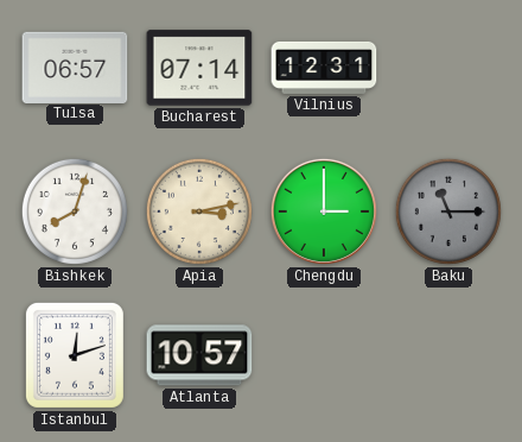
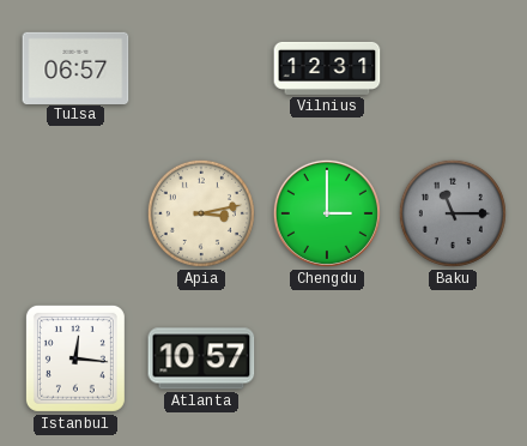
Bucharest: 07:14 -> none
Bishkek: 8:03 -> none
Istanbul: 12:12 -> 12:16
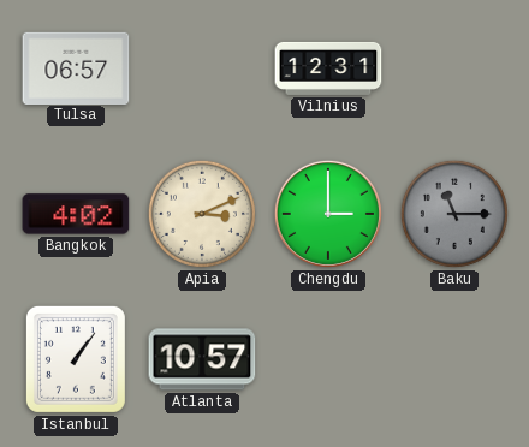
Bangkok: none -> 4:02
Apia: 3:13 -> 3:11
Istanbul: 12:16 -> 1:06
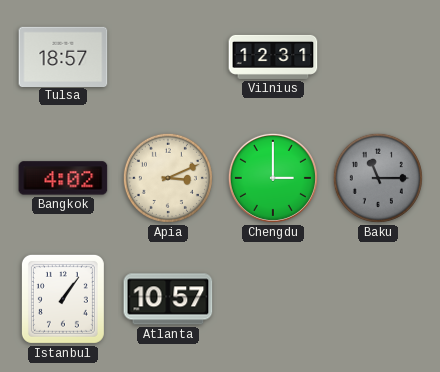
Tulsa: 06:57 -> 18:57
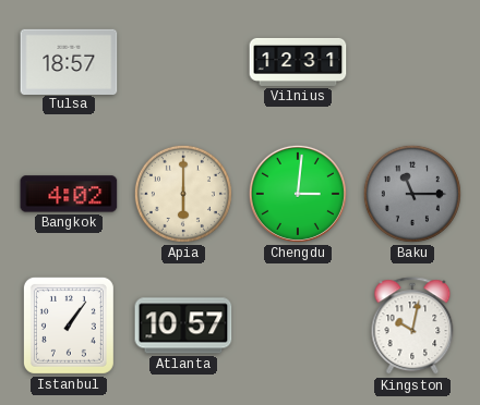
Apia: 3:11 -> 6:00
Chengdu: 3:00 -> 3:01
Kingston: none -> 10:02
